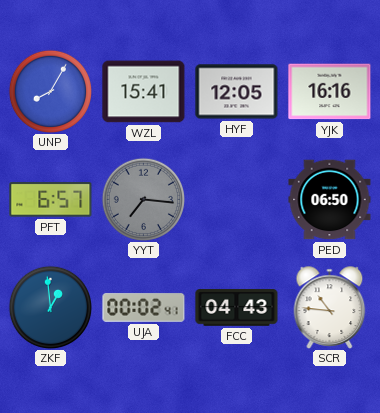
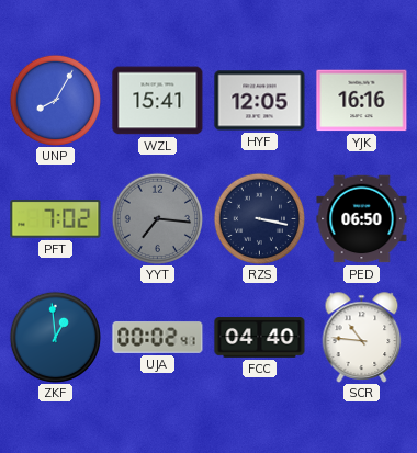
PFT: 6:57 -> 7:02
RZS: none -> 3:17
FCC: 04:43 -> 04:40
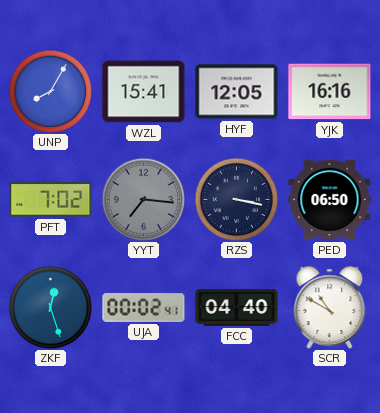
ZKF: 12:59 -> 12:27
SCR: 10:46 -> 10:50
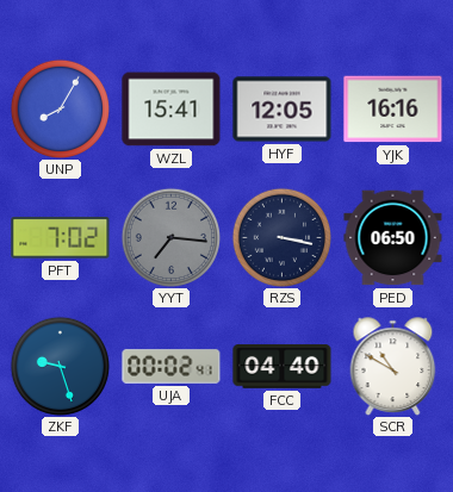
ZKF: 12:27 -> 9:27
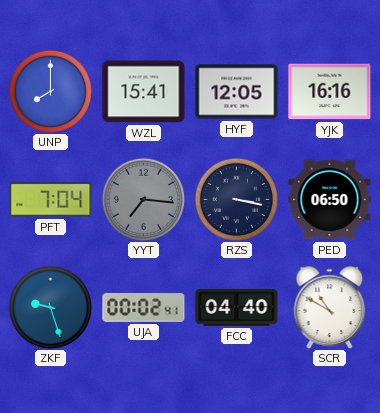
UNP: 8:05 -> 8:00
PFT: 7:02 -> 7:04
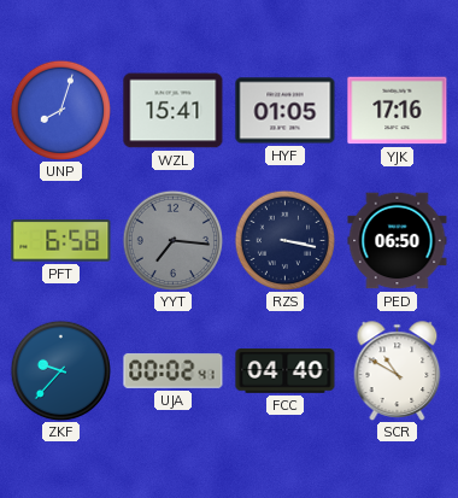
UNP: 8:00 -> 8:03
HYF: 12:05 -> 01:05
YJK: 16:16 -> 17:16
PFT: 7:04 -> 6:58
ZKF: 9:27 -> 9:37
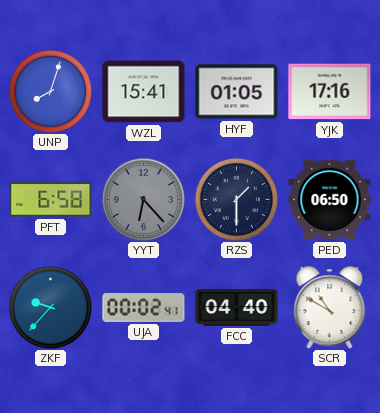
YYT: 7:16 -> 6:23
RZS: 3:17 -> 1:30
